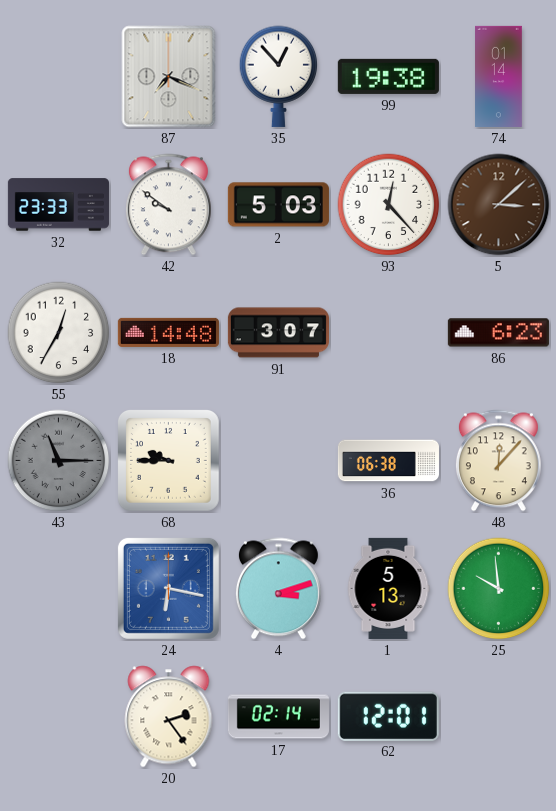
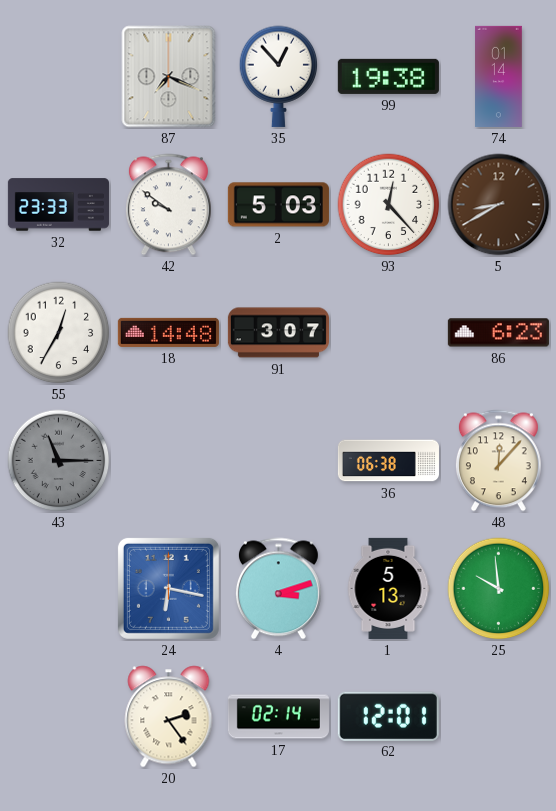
5: 3:08 -> 8:40
68: 9:45 -> none
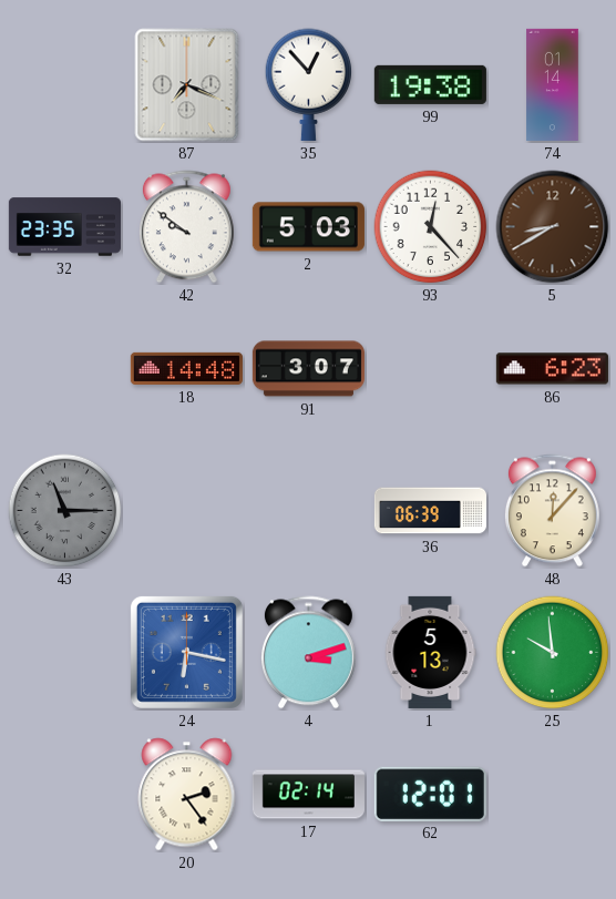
32: 23:33 -> 23:35
55: 12:35 -> none
36: 06:38 -> 06:39
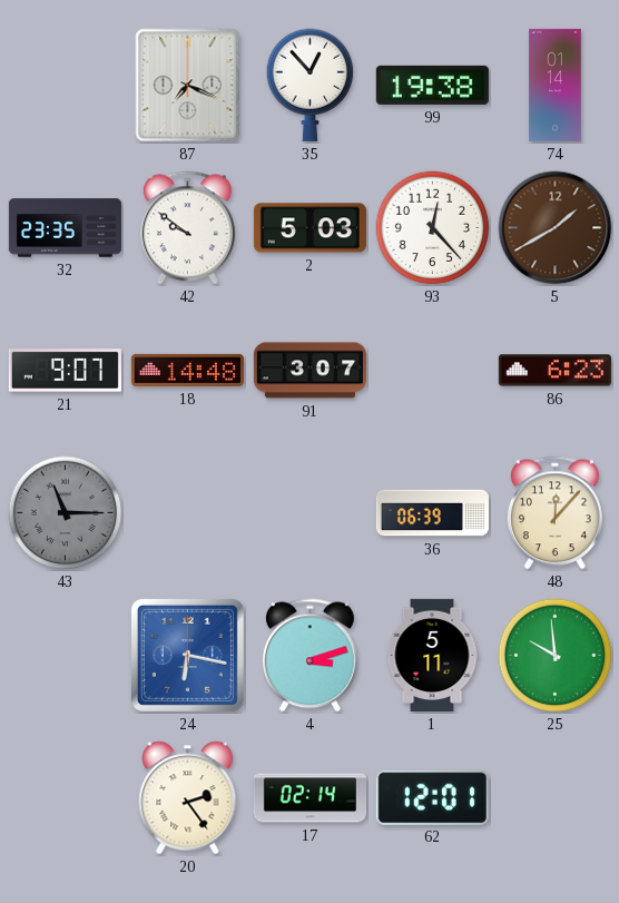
5: 8:40 -> 1:40
21: none -> 9:07
1: 5:13 -> 5:11
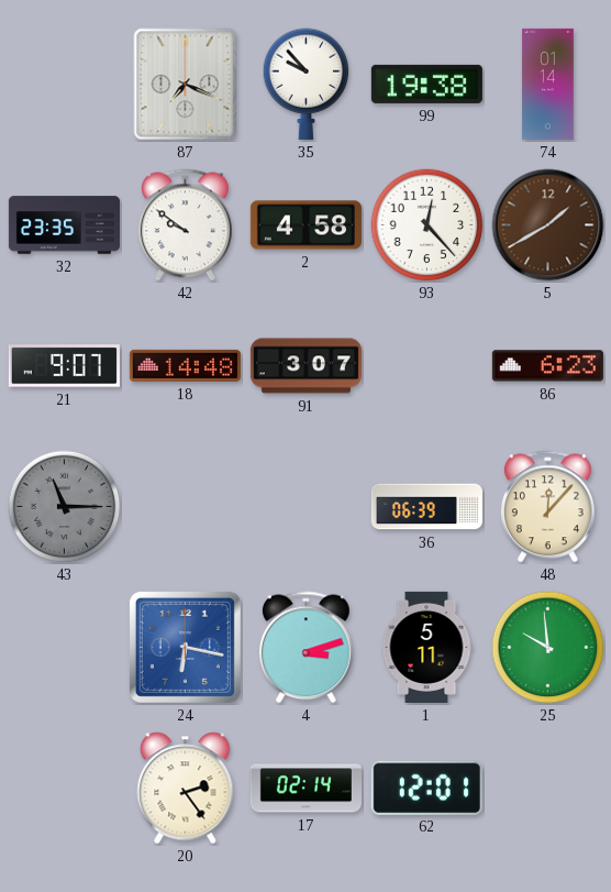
35: 12:53 -> 9:53
2: 5:03 -> 4:58
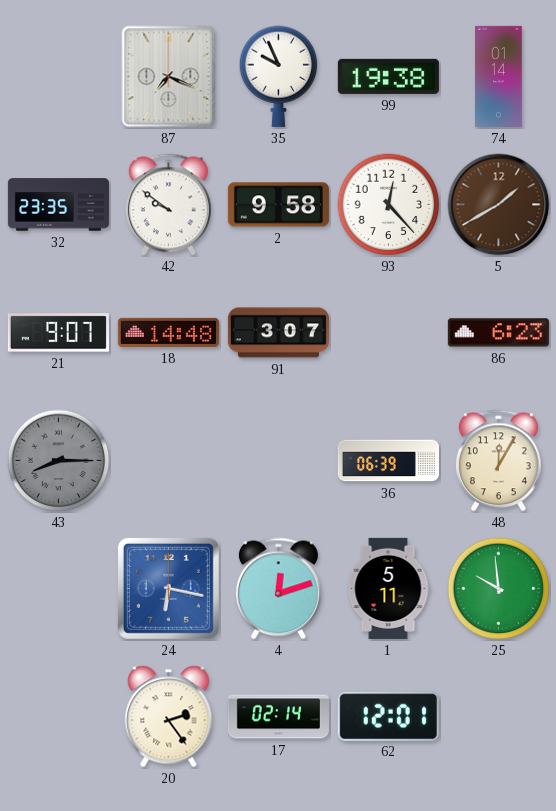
35: 9:53 -> 9:56
2: 4:58 -> 9:58
43: 11:15 -> 8:15
48: 12:07 -> 12:05
4: 3:12 -> 12:12
